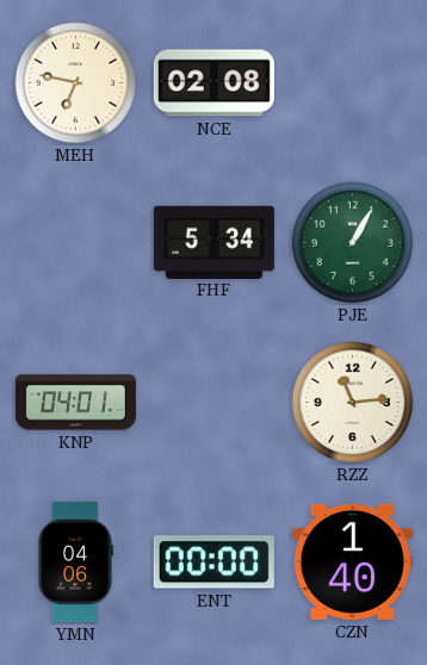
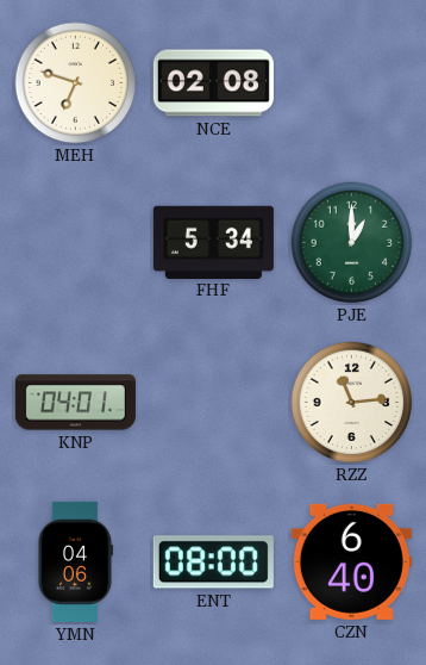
MEH: 6:47 -> 6:48
PJE: 1:05 -> 1:00
ENT: 00:00 -> 08:00
CZN: 1:40 -> 6:40
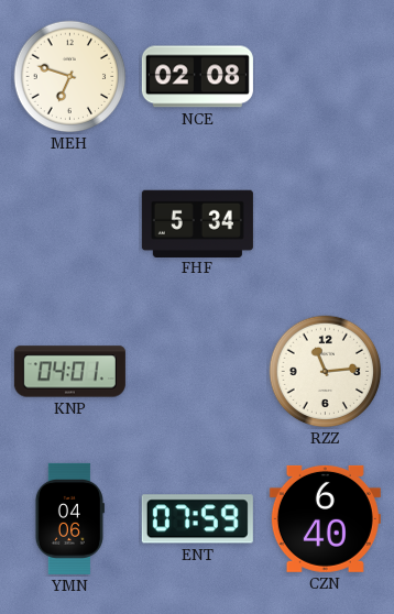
PJE: 1:00 -> none
ENT: 08:00 -> 07:59
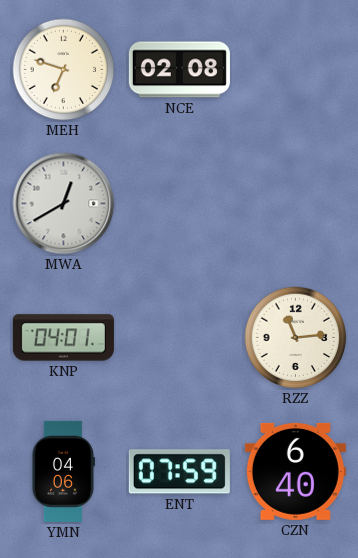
MWA: none -> 12:40
FHF: 5:34 -> none
